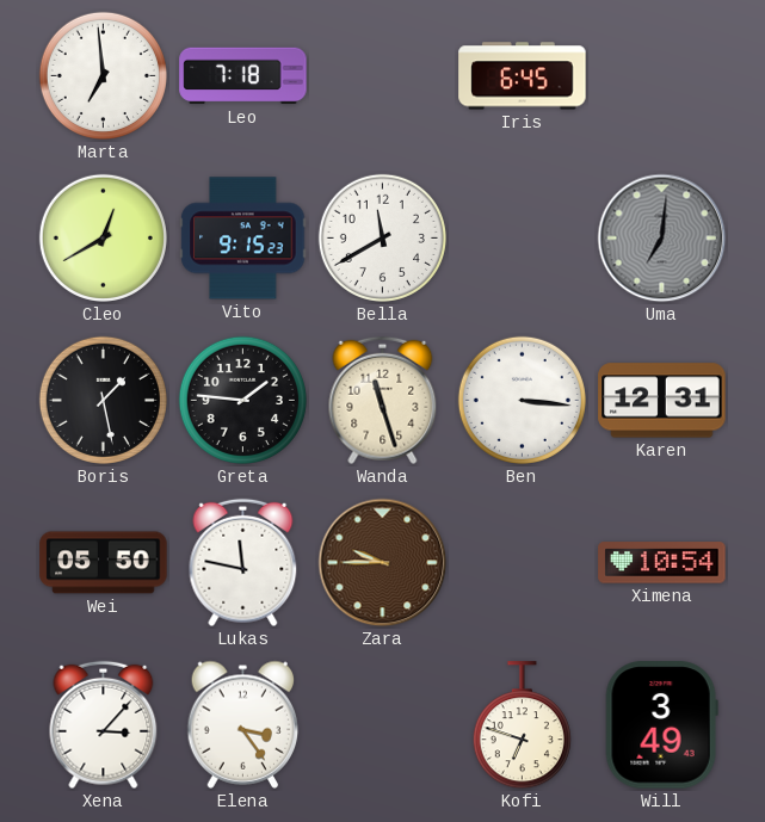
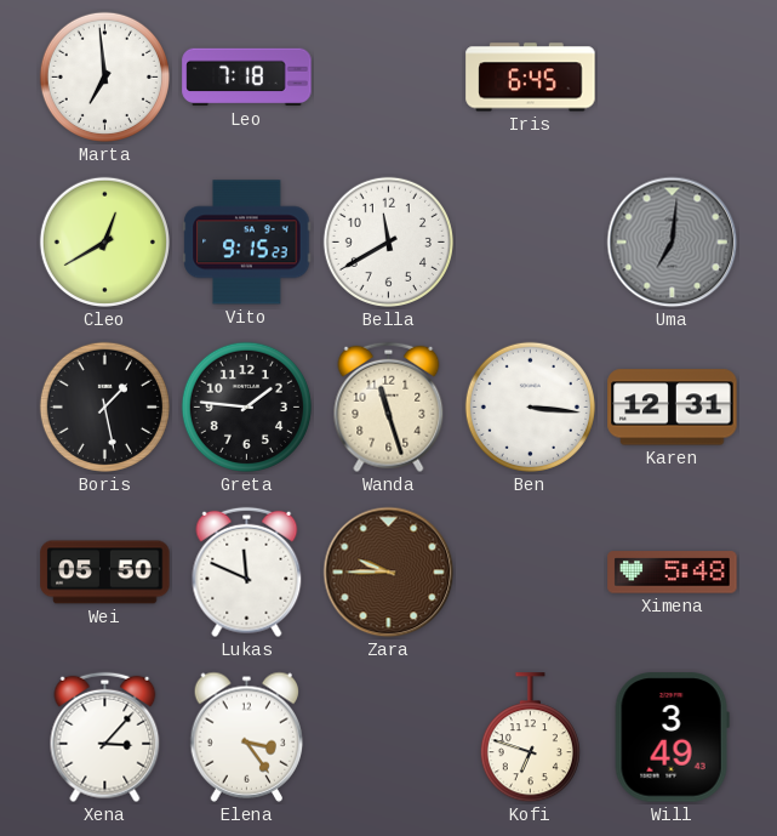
Lukas: 11:47 -> 11:49
Ximena: 10:54 -> 5:48
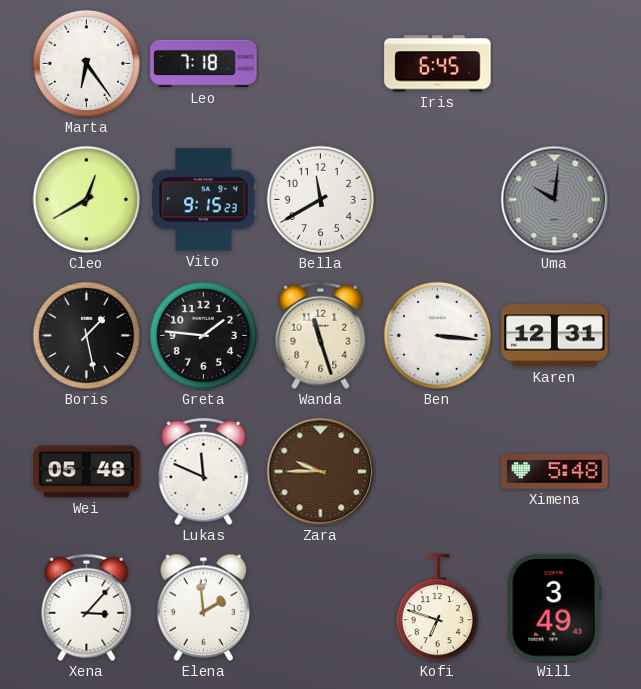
Marta: 6:59 -> 6:24
Uma: 7:01 -> 10:01
Wei: 05:50 -> 05:48
Elena: 3:24 -> 1:59
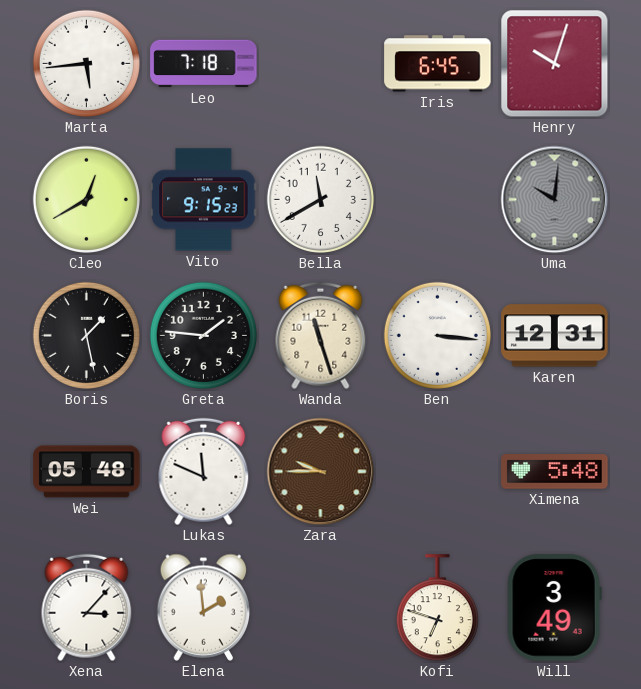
Marta: 6:24 -> 5:44
Henry: none -> 10:03
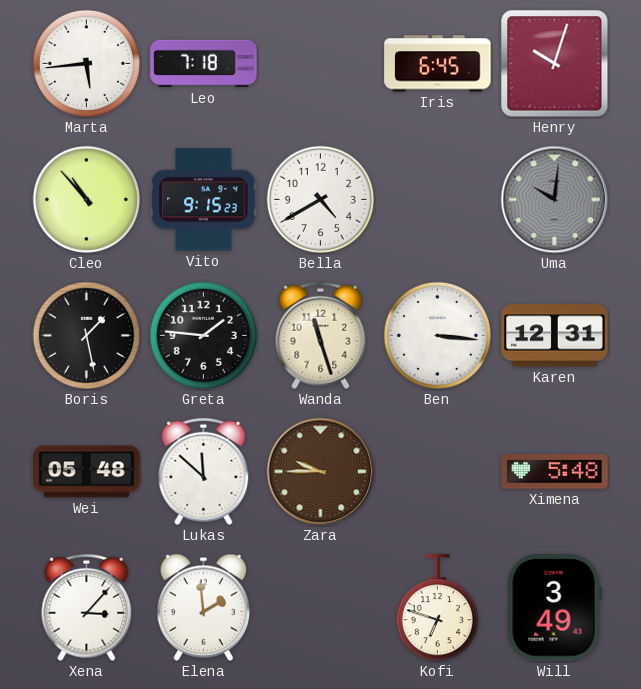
Cleo: 12:40 -> 10:53
Bella: 11:40 -> 4:40
Lukas: 11:49 -> 11:52
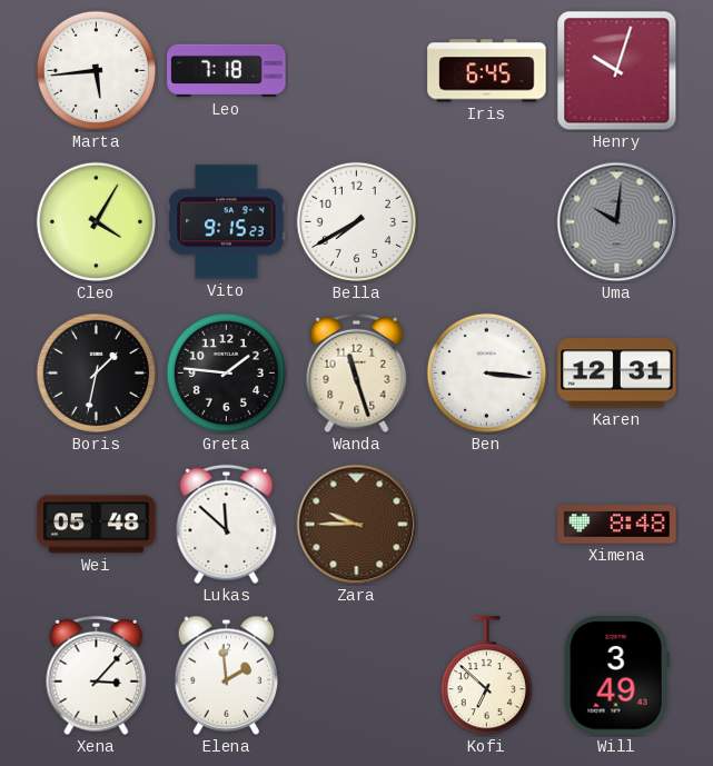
Cleo: 10:53 -> 4:05
Bella: 4:40 -> 7:40
Boris: 1:28 -> 1:32
Ximena: 5:48 -> 8:48
Kofi: 6:48 -> 6:52
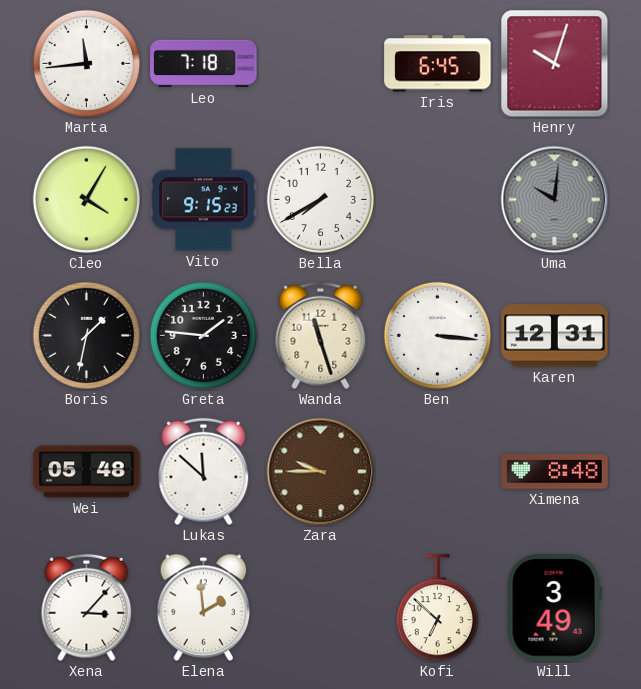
Marta: 5:44 -> 11:44
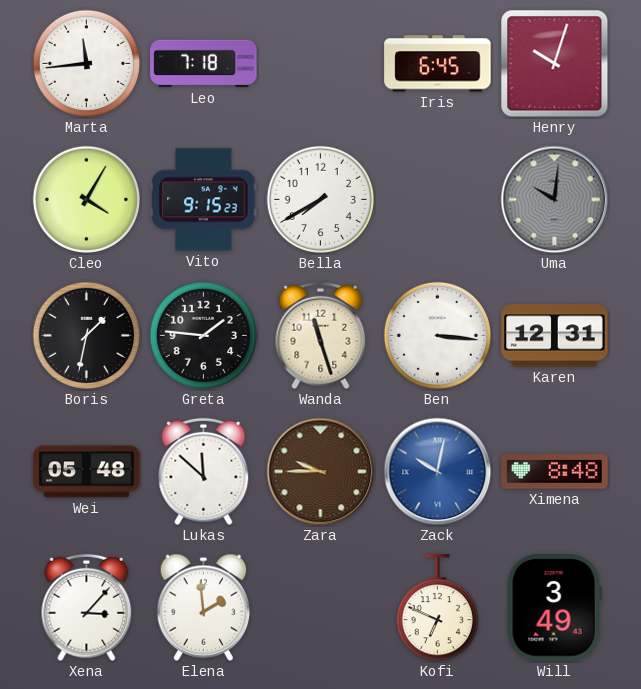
Zack: none -> 10:02
Kofi: 6:52 -> 6:49
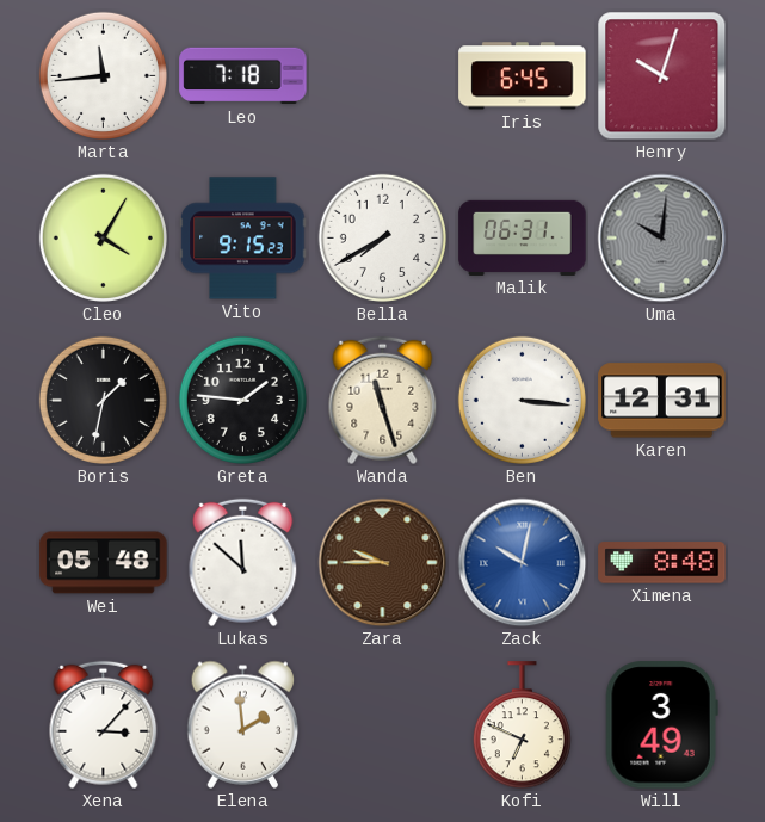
Malik: none -> 06:31
